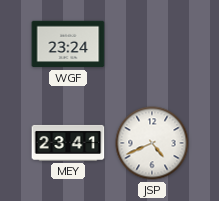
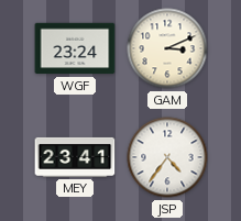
GAM: none -> 3:11
JSP: 4:41 -> 4:36
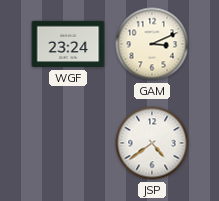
MEY: 23:41 -> none
JSP: 4:36 -> 4:39
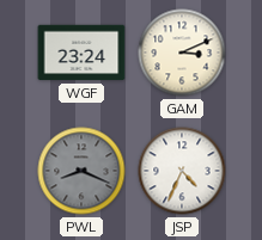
PWL: none -> 8:19
JSP: 4:39 -> 4:34
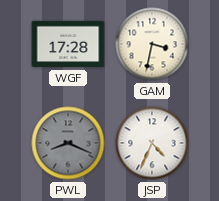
WGF: 23:24 -> 17:28
GAM: 3:11 -> 3:32
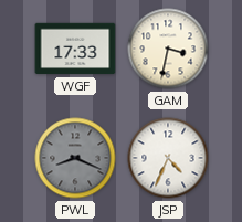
WGF: 17:28 -> 17:33
